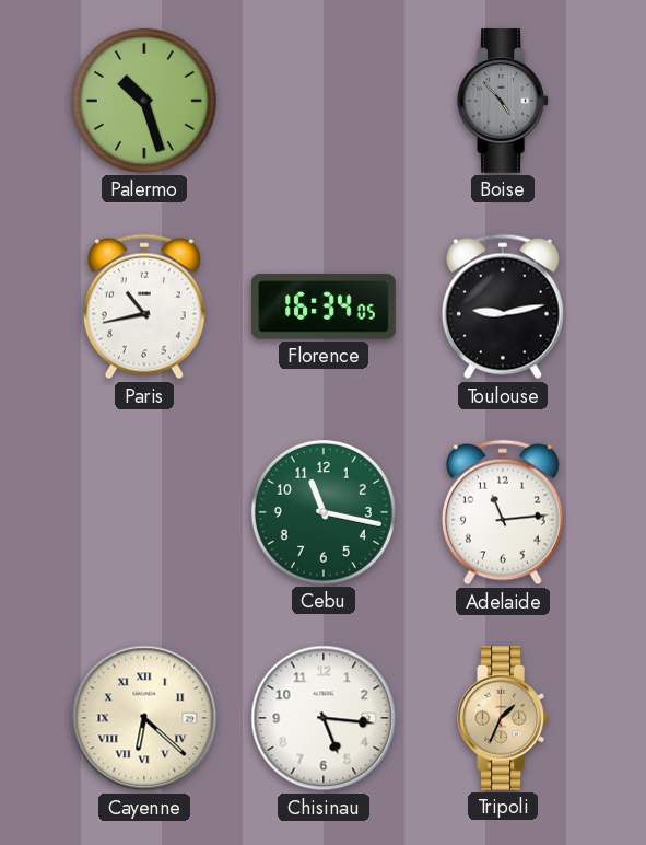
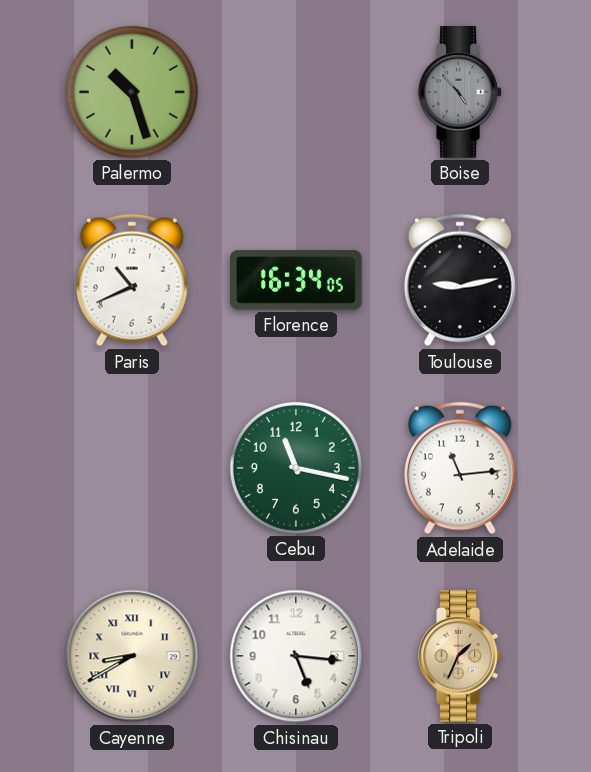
Paris: 10:43 -> 10:41
Cayenne: 6:22 -> 8:40
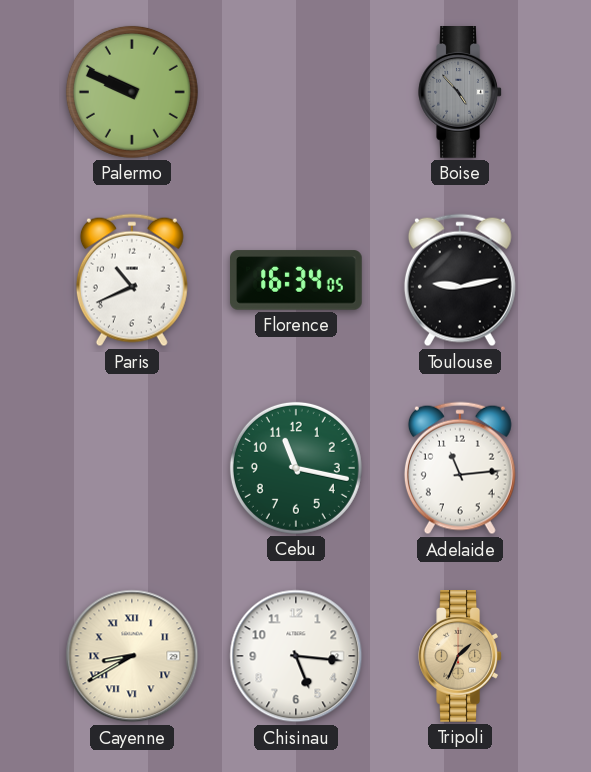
Palermo: 10:27 -> 9:49
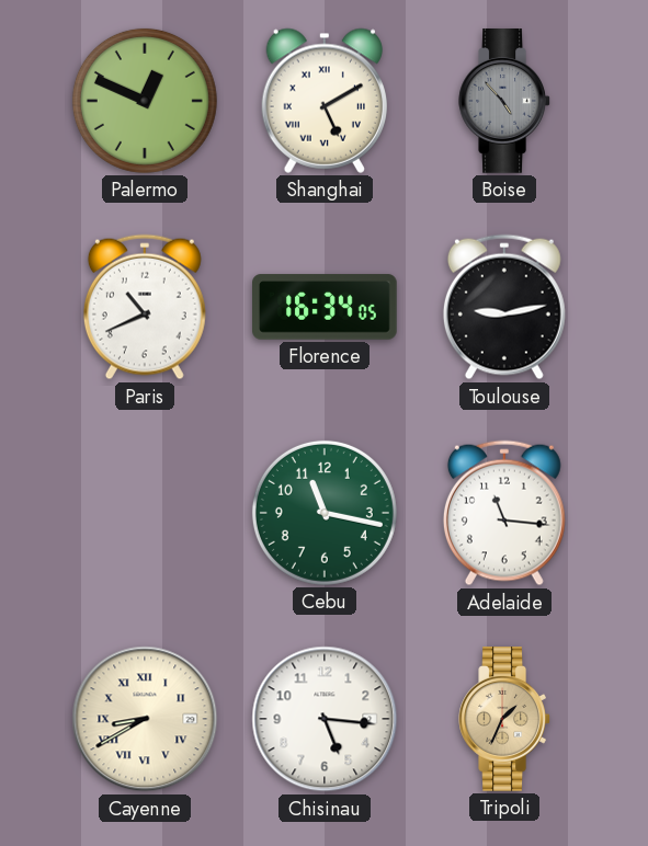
Palermo: 9:49 -> 12:49
Shanghai: none -> 5:10
Adelaide: 11:14 -> 11:16
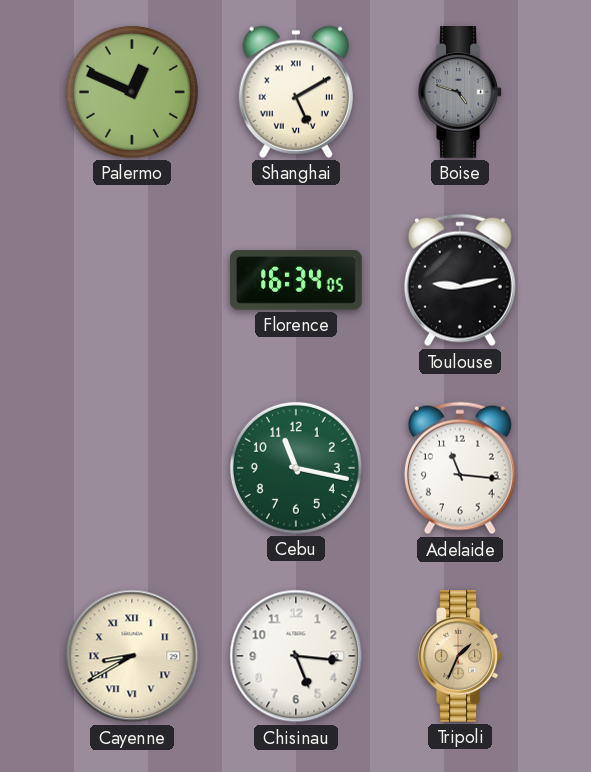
Boise: 4:53 -> 4:48
Paris: 10:41 -> none
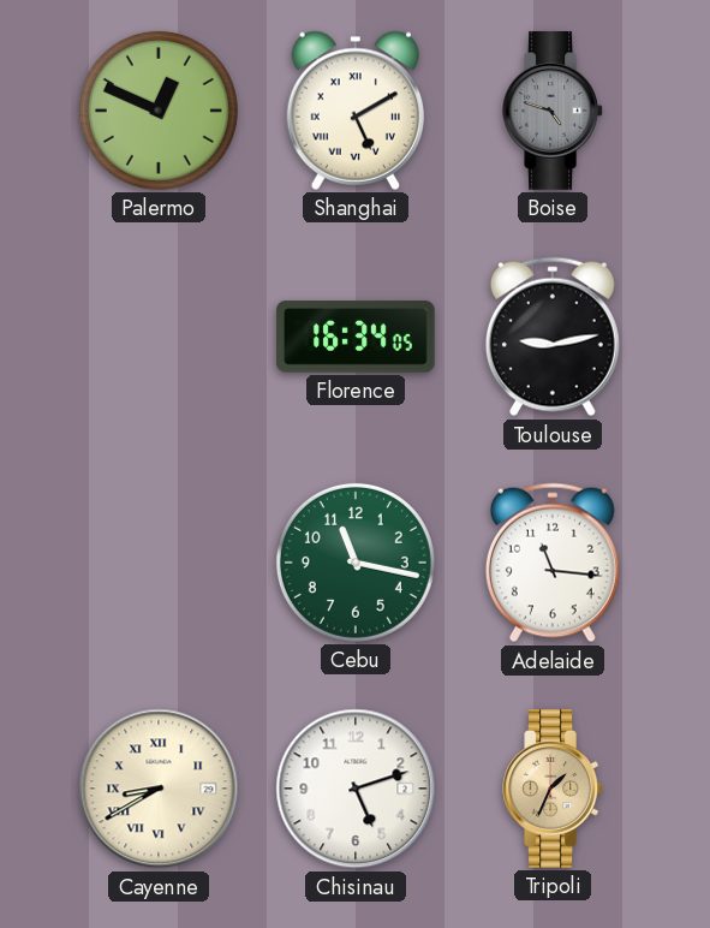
Chisinau: 5:16 -> 5:12
